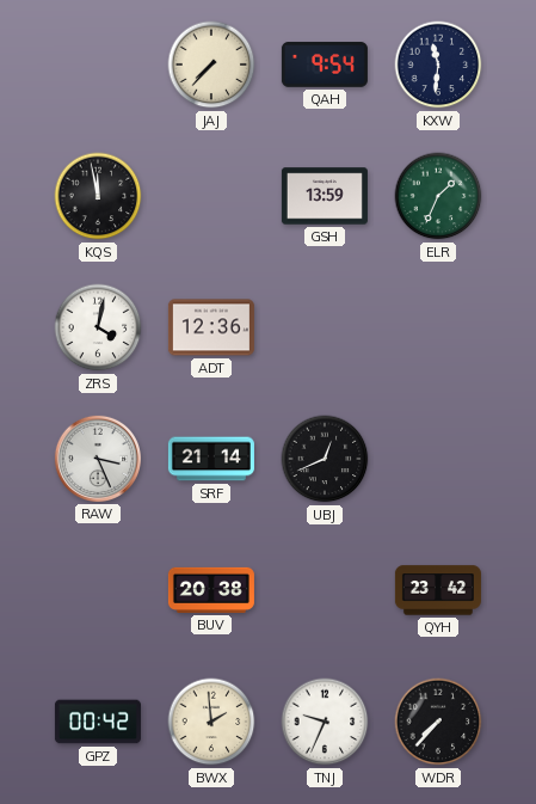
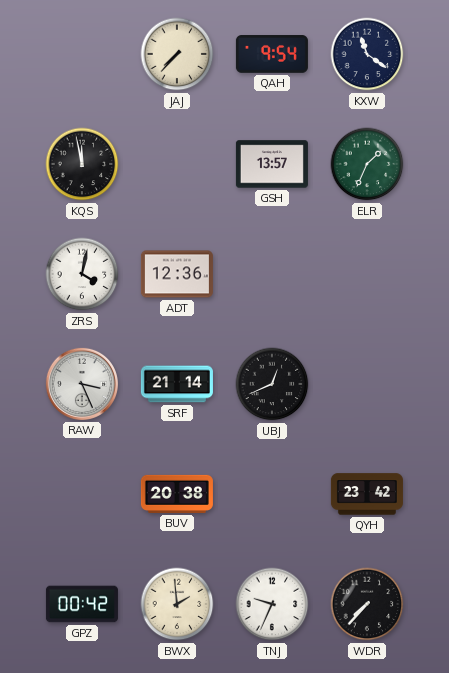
KXW: 11:31 -> 11:21
GSH: 13:59 -> 13:57
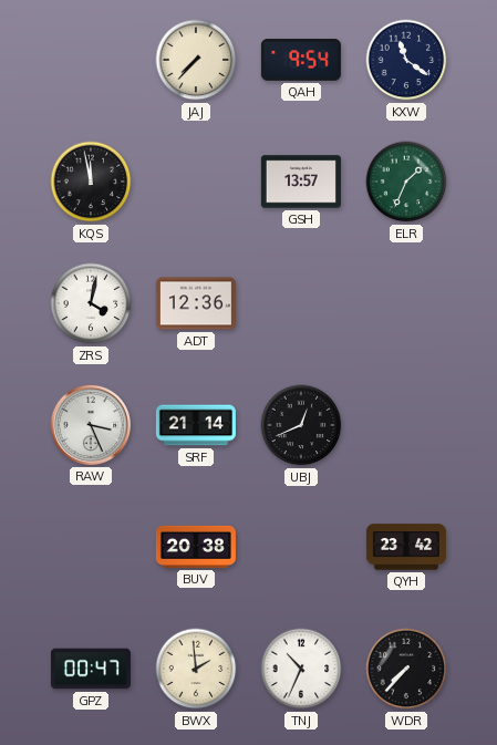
GPZ: 00:42 -> 00:47
TNJ: 9:34 -> 10:34
